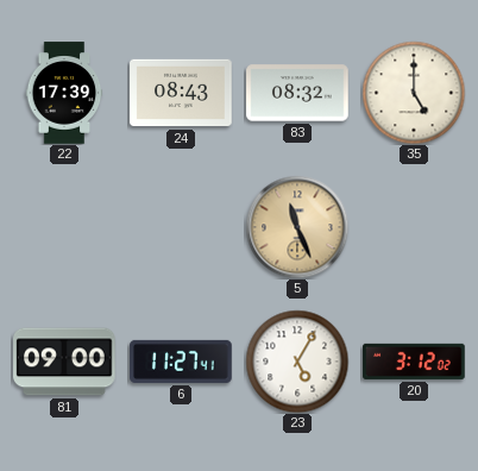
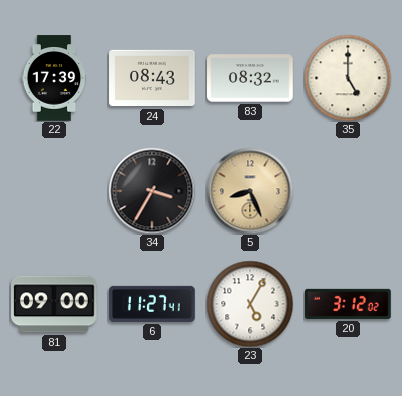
34: none -> 3:35
5: 11:26 -> 8:26
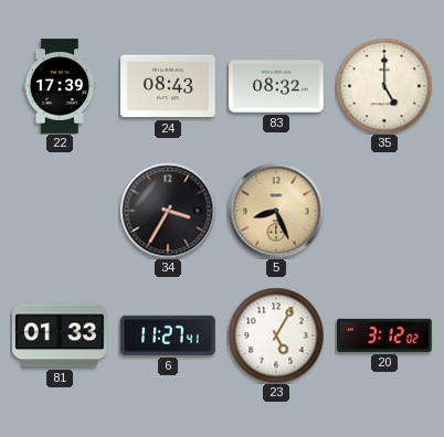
81: 09:00 -> 01:33
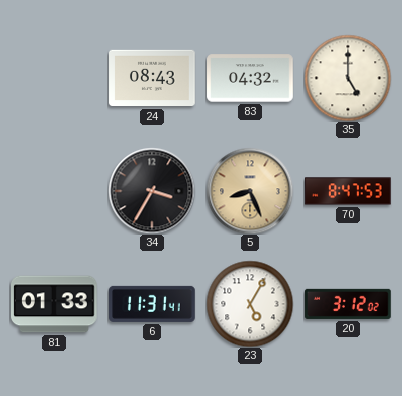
22: 17:39 -> none
83: 08:32 -> 04:32
70: none -> 8:47
6: 11:27 -> 11:31
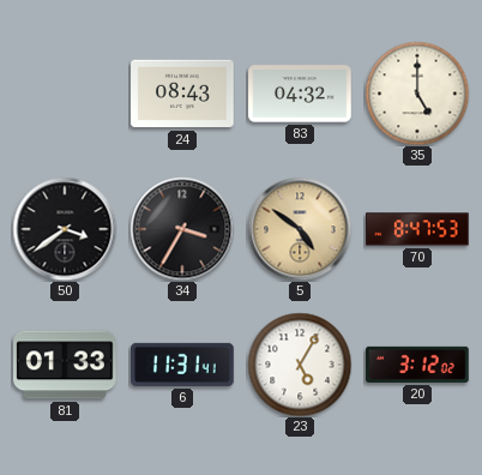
50: none -> 3:39
5: 8:26 -> 4:51
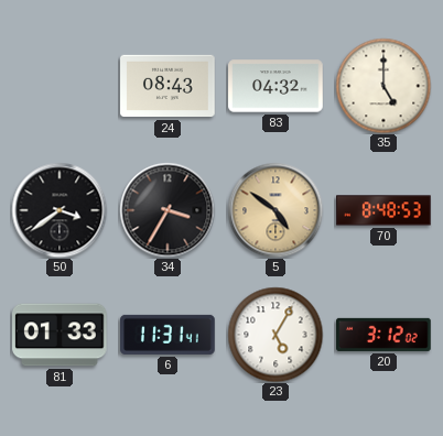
70: 8:47 -> 8:48
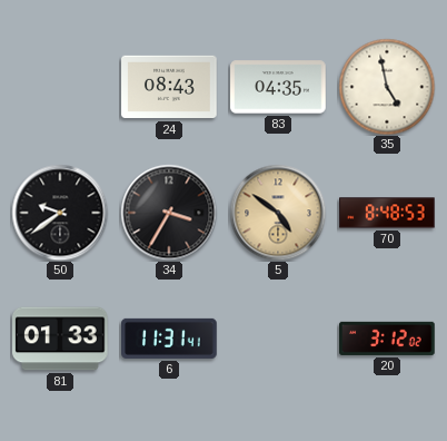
83: 04:32 -> 04:35
35: 5:00 -> 4:58
50: 3:39 -> 9:39
23: 5:05 -> none
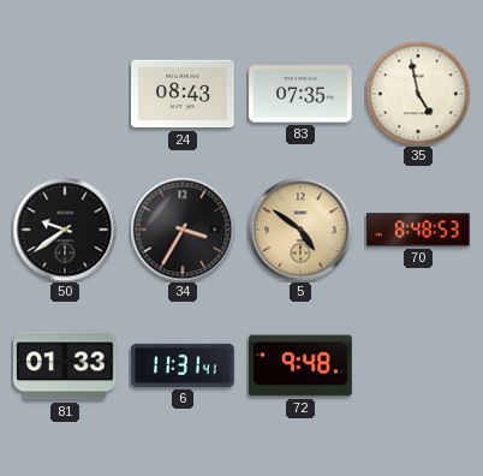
83: 04:35 -> 07:35
72: none -> 9:48
20: 3:12 -> none
